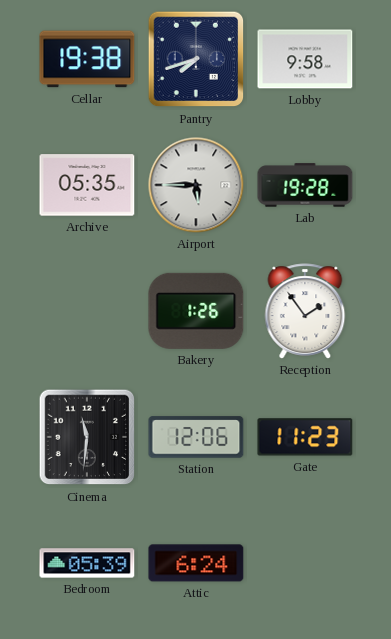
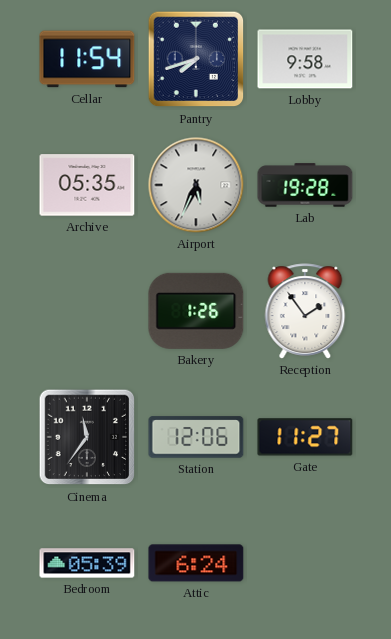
Cellar: 19:38 -> 11:54
Airport: 5:45 -> 5:34
Cinema: 11:31 -> 11:36
Gate: 11:23 -> 11:27
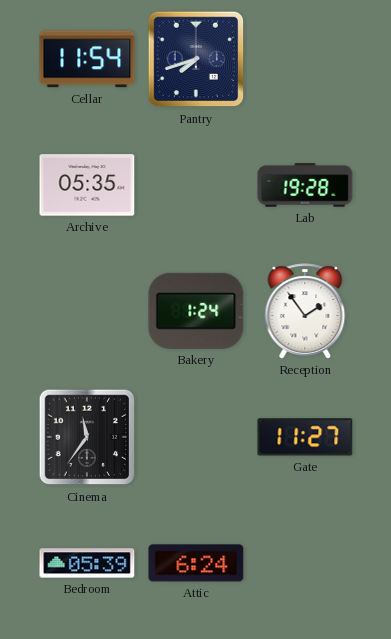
Lobby: 9:58 -> none
Airport: 5:34 -> none
Bakery: 1:26 -> 1:24
Station: 12:06 -> none
